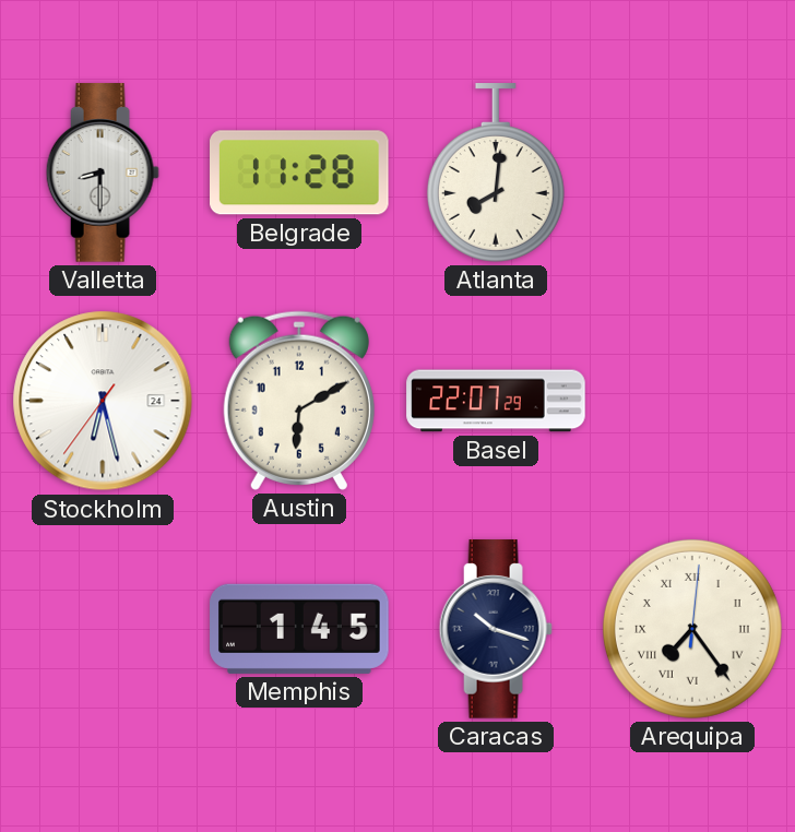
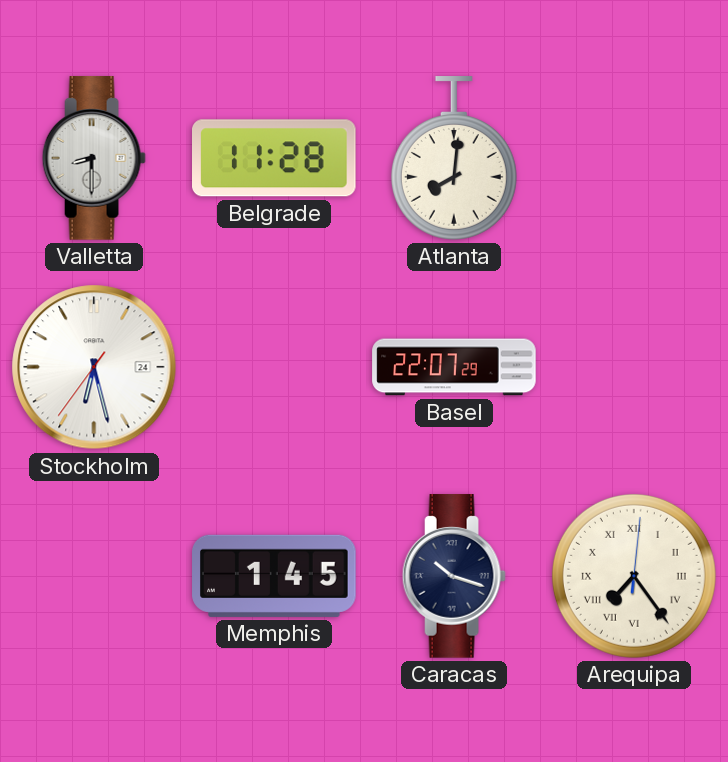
Austin: 6:10 -> none
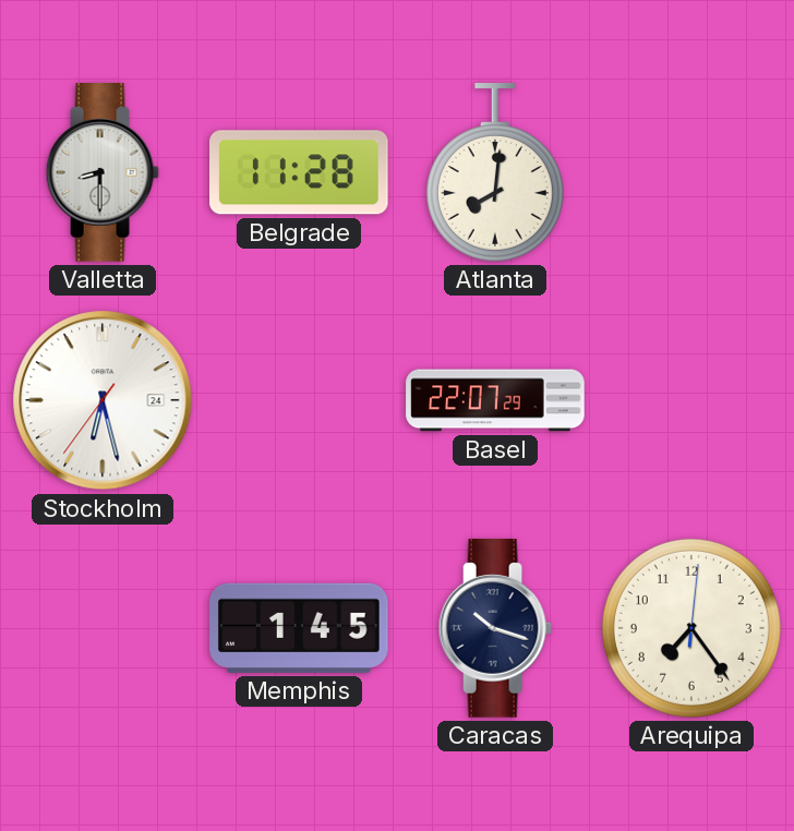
Arequipa numerals: Roman -> Arabic
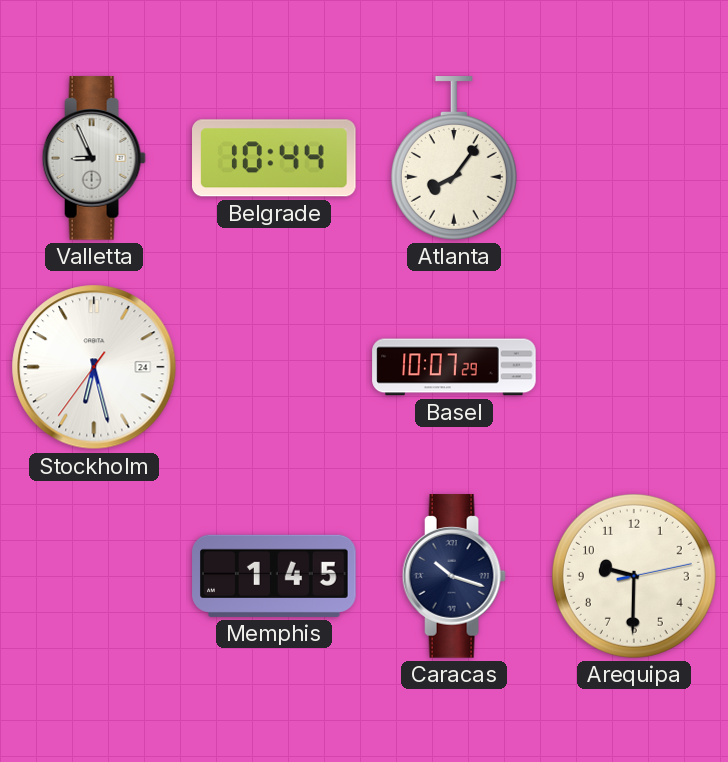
Valletta: 8:30 -> 8:56
Belgrade: 11:28 -> 10:44
Atlanta: 8:01 -> 8:06
Basel: 22:07 -> 10:07
Arequipa: 7:24 -> 9:30
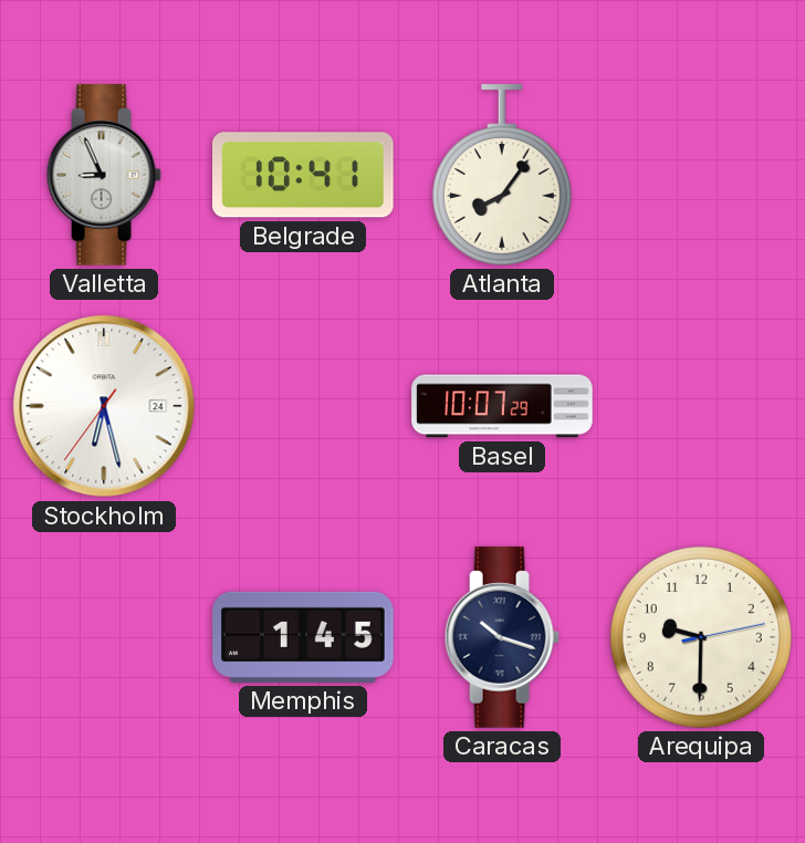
Belgrade: 10:44 -> 10:41
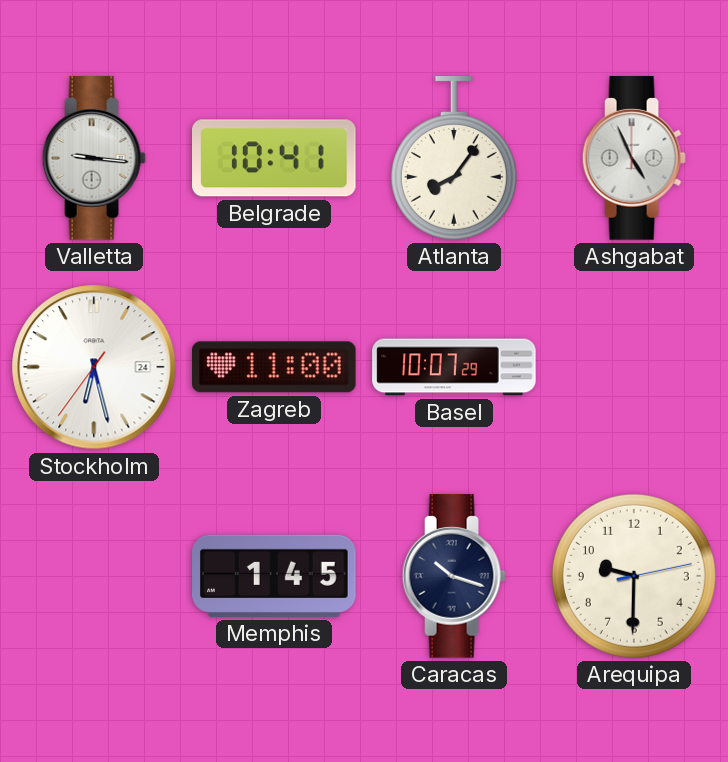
Valletta: 8:56 -> 9:16
Ashgabat: none -> 4:56
Zagreb: none -> 11:00
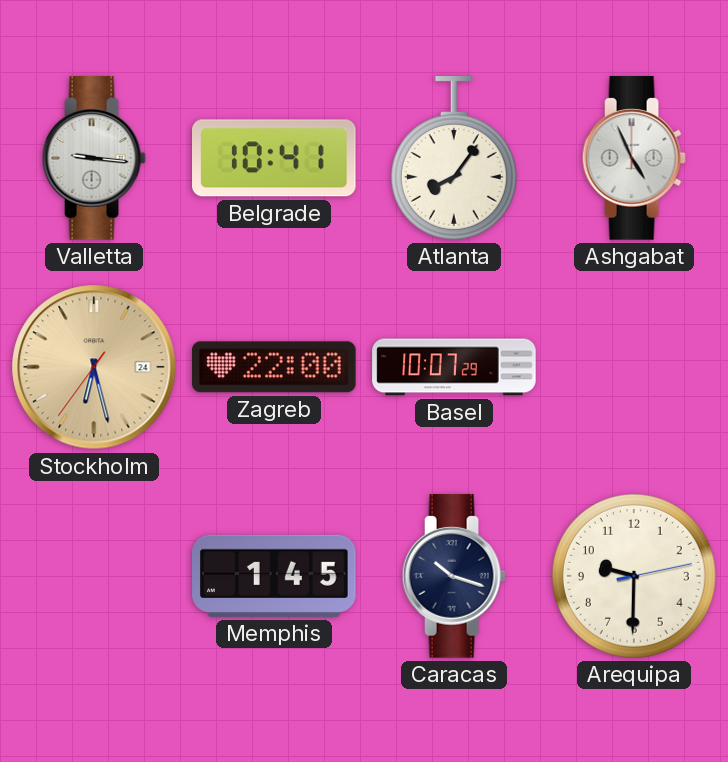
Stockholm dial: white -> champagne
Zagreb: 11:00 -> 22:00
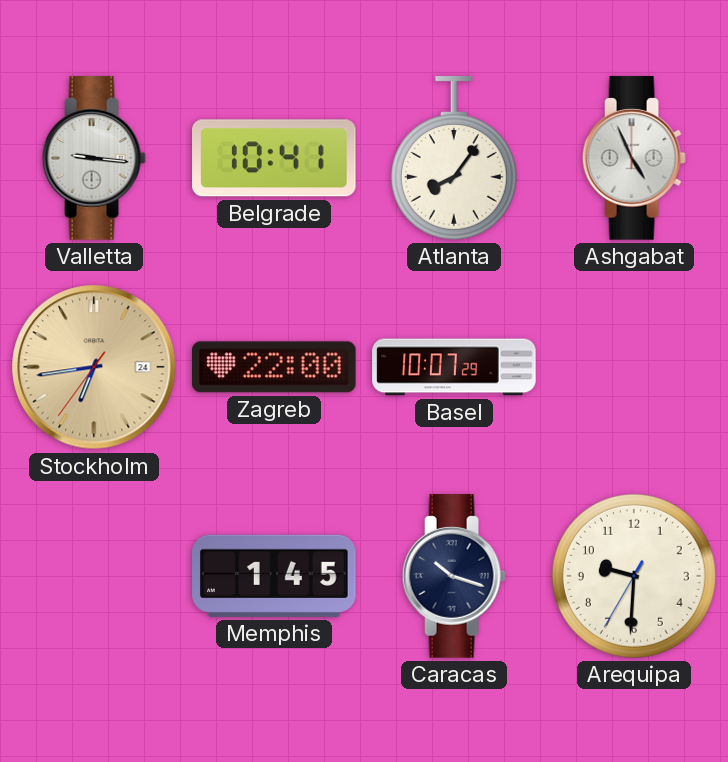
Stockholm: 6:27 -> 6:43
Arequipa: 9:30:13 -> 9:30:35
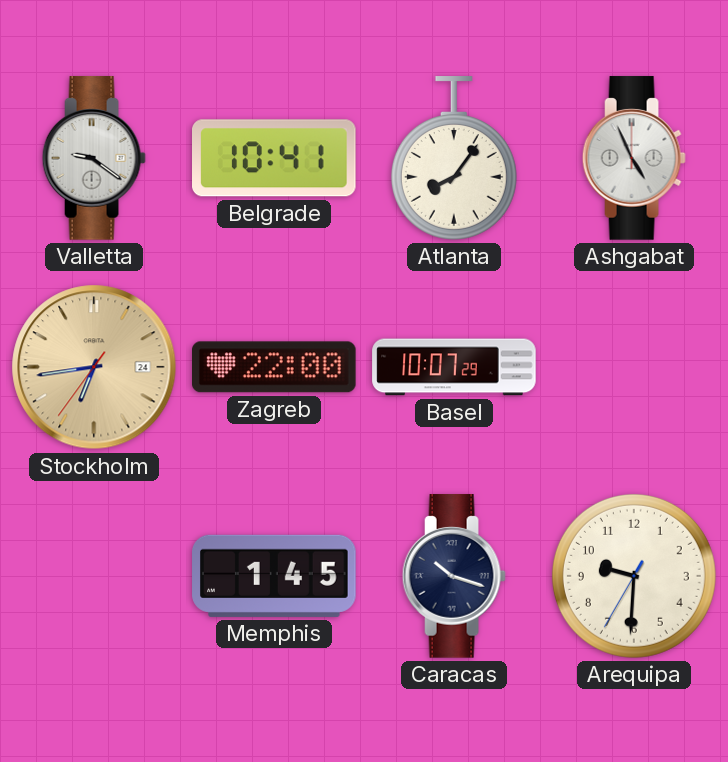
Valletta: 9:16 -> 9:21
